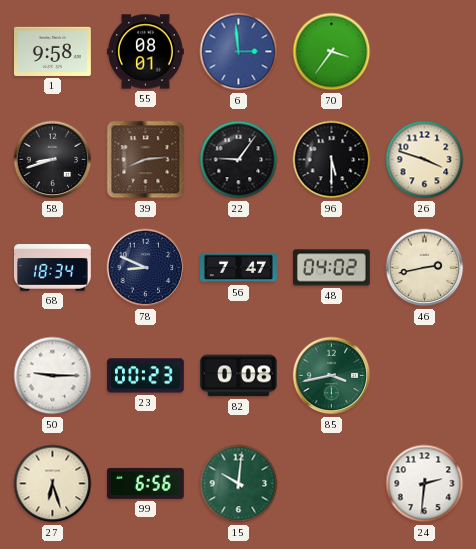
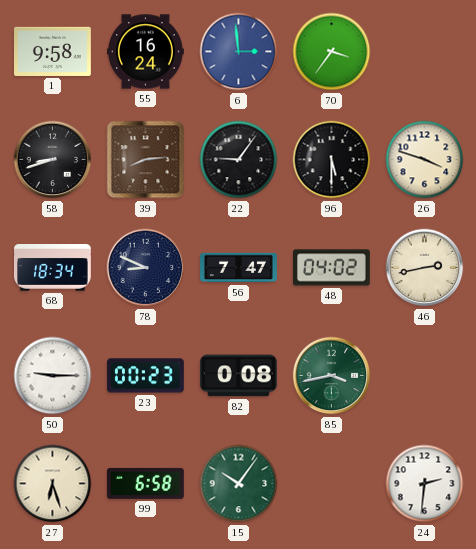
55: 08:01 -> 16:24
99: 6:56 -> 6:58
15: 10:01 -> 10:06
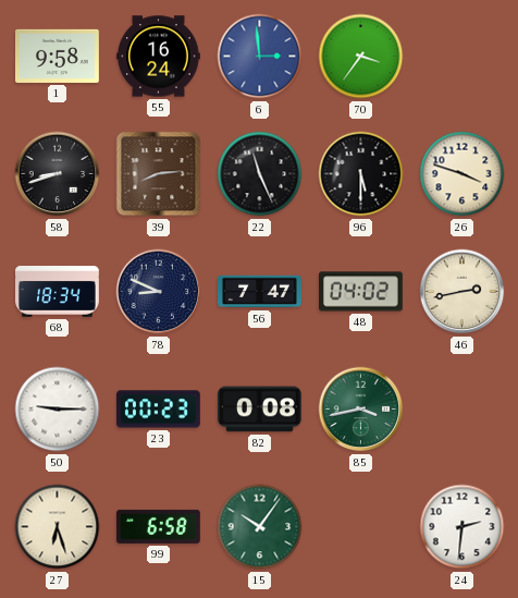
22: 9:06 -> 11:26
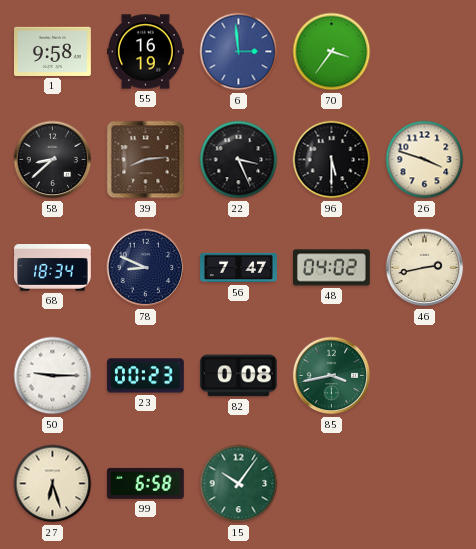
55: 16:24 -> 16:19
58: 8:42 -> 8:38
22: 11:26 -> 3:26
24: 2:31 -> none
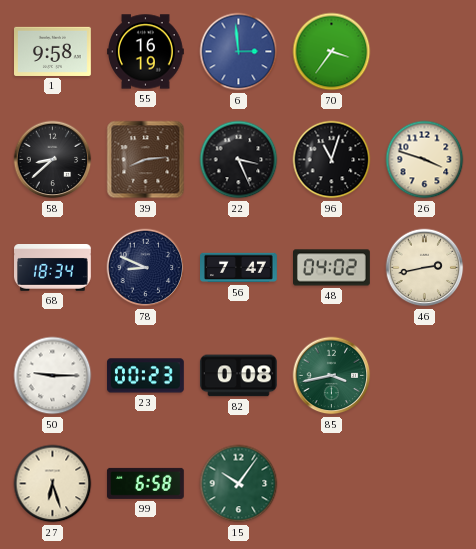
96: 5:30 -> 11:03
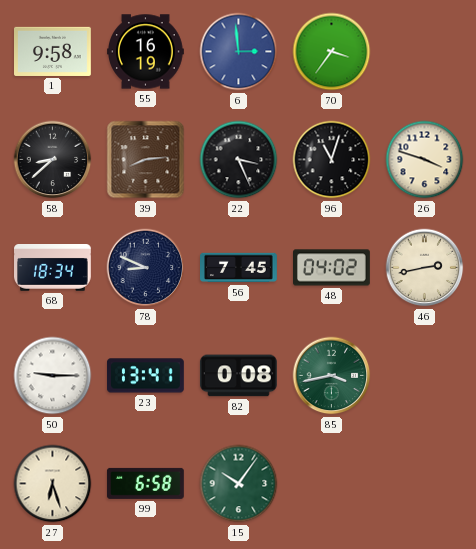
56: 7:47 -> 7:45
23: 00:23 -> 13:41
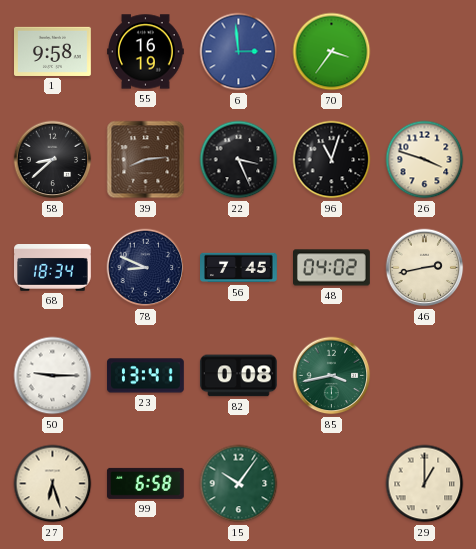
29: none -> 1:00
